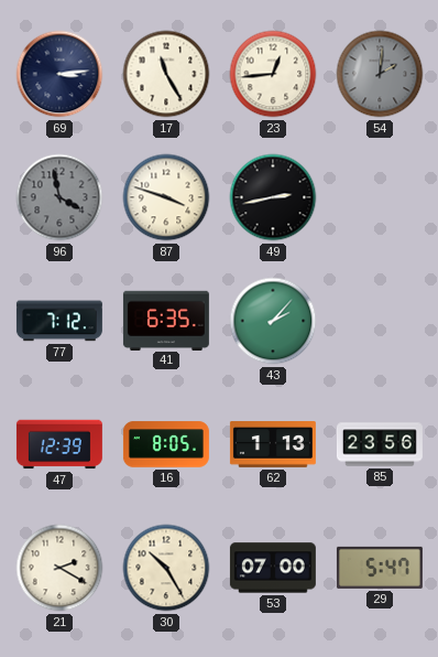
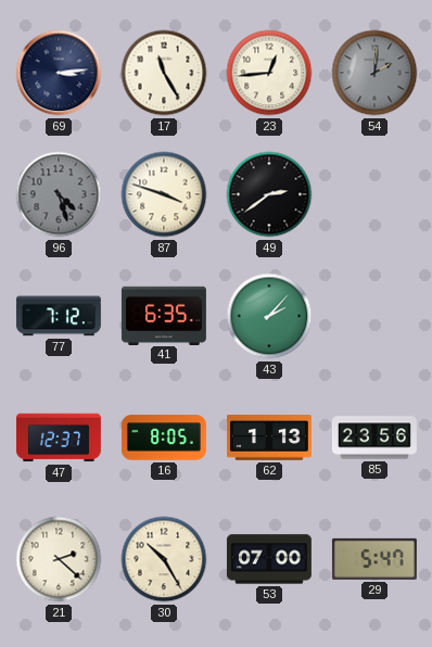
96: 3:58 -> 4:27
49: 2:43 -> 2:39
47: 12:39 -> 12:37
21: 2:20 -> 2:22
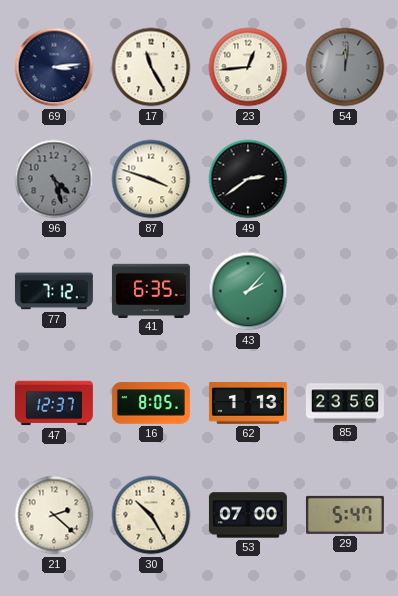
54: 2:01 -> 12:01
